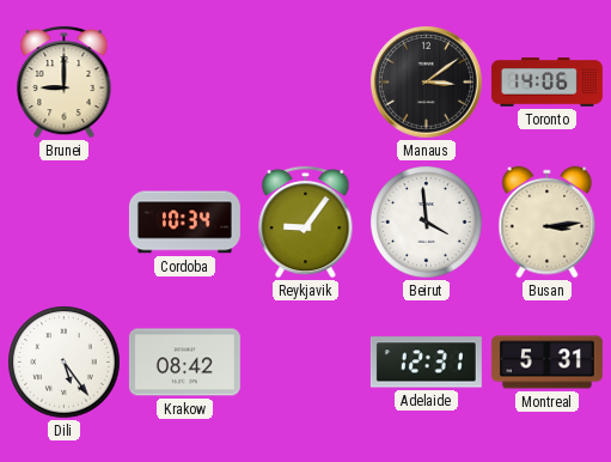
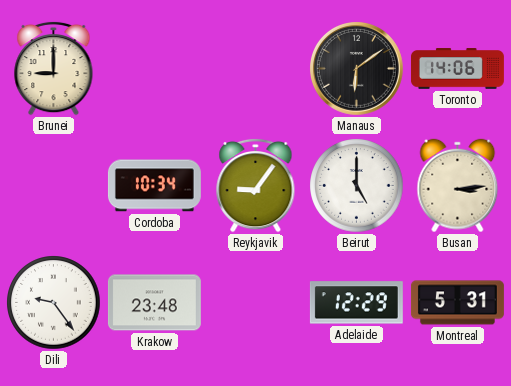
Manaus: 3:09 -> 6:09
Beirut: 3:59 -> 5:00
Dili: 5:24 -> 9:24
Krakow: 08:42 -> 23:48
Adelaide: 12:31 -> 12:29
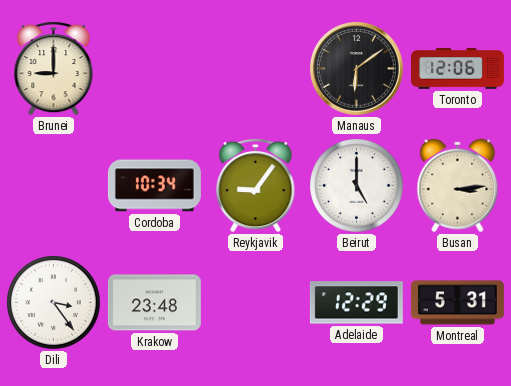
Toronto: 14:06 -> 12:06
Dili: 9:24 -> 3:24
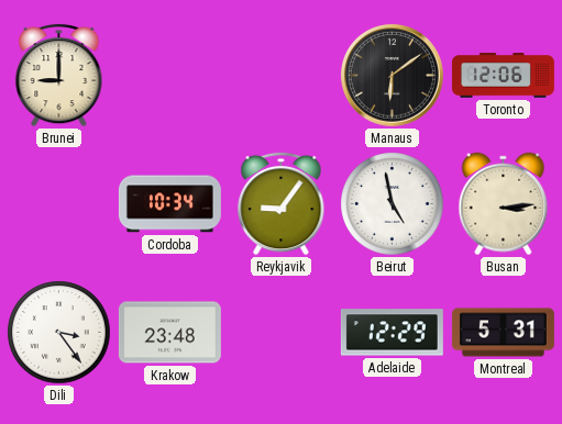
Beirut: 5:00 -> 4:58
